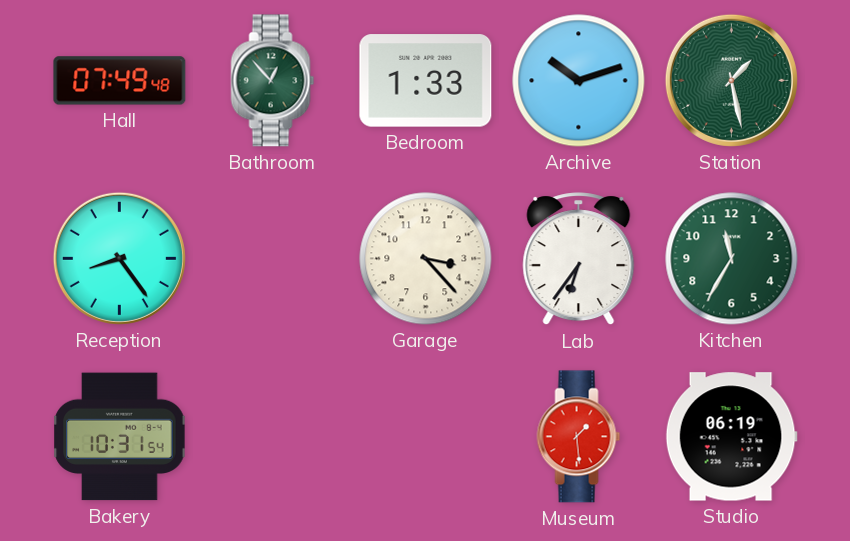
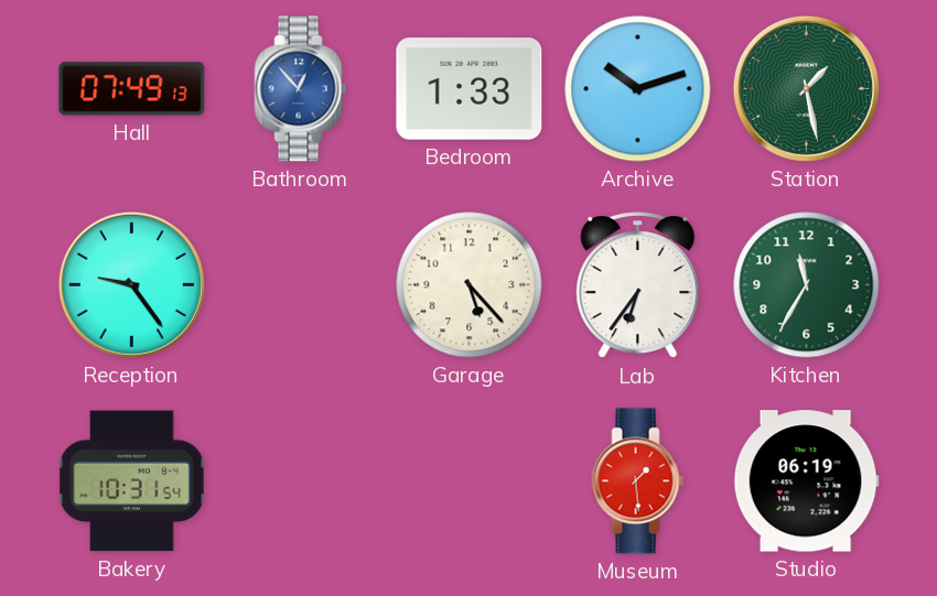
Hall: 07:49:48 -> 07:49:13
Bathroom dial: green -> blue
Reception: 8:24 -> 9:24
Garage: 3:23 -> 5:23
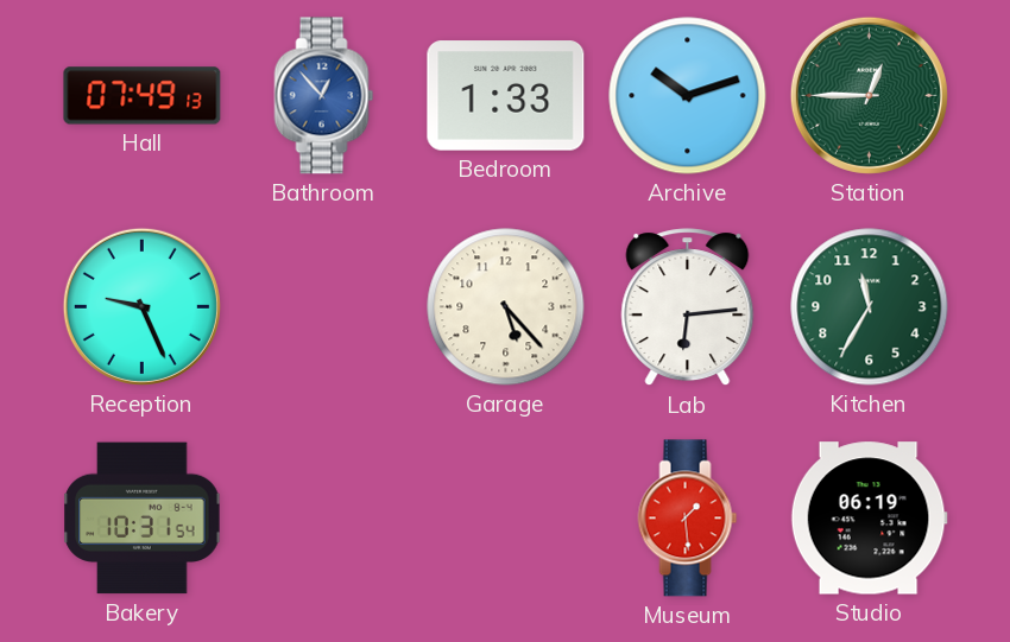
Station: 1:28 -> 12:45
Reception: 9:24 -> 9:26
Lab: 6:36 -> 6:14
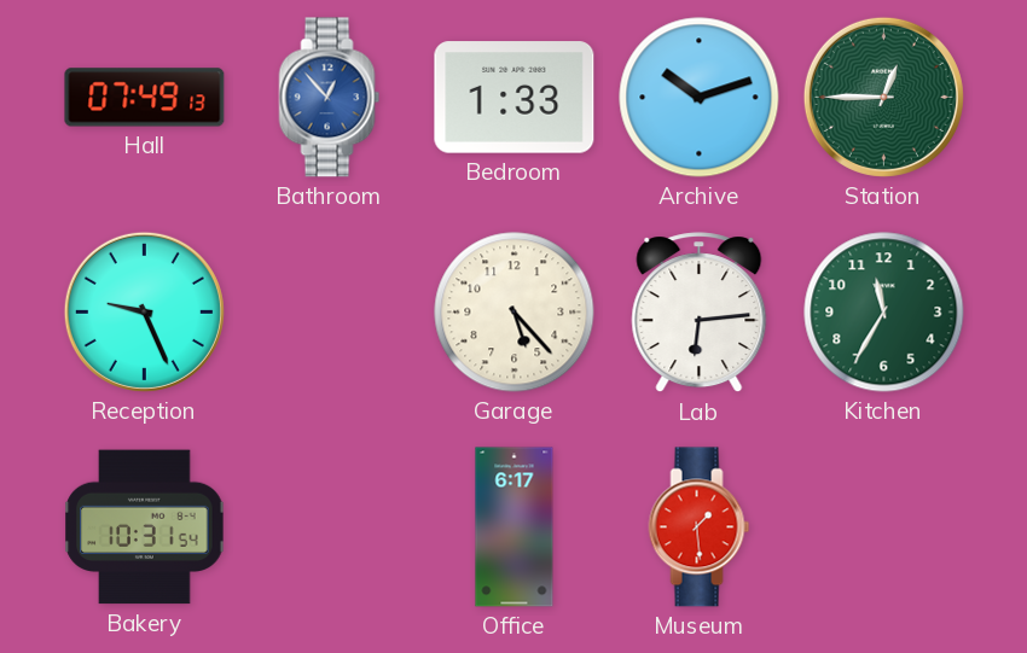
Office: none -> 6:17
Studio: 06:19 -> none
